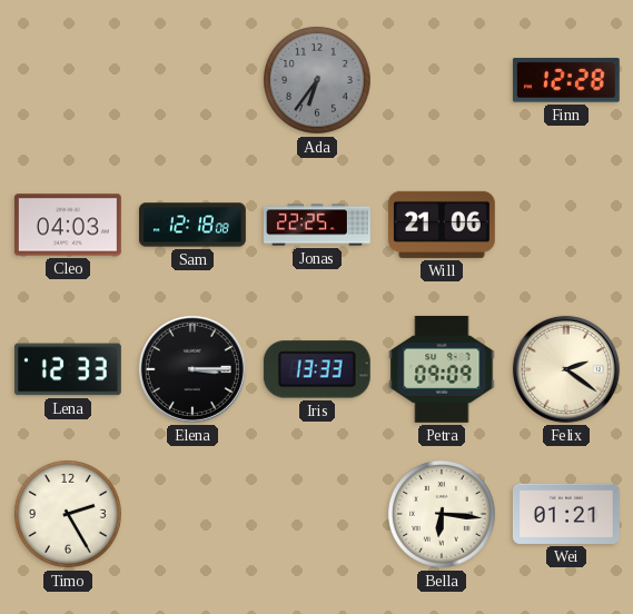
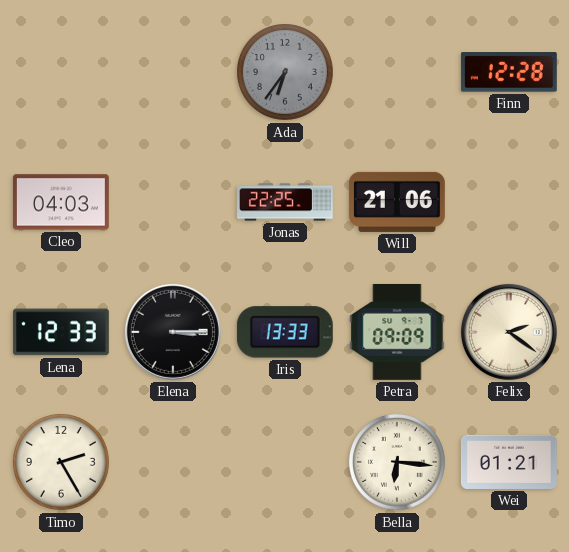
Sam: 12:18 -> none
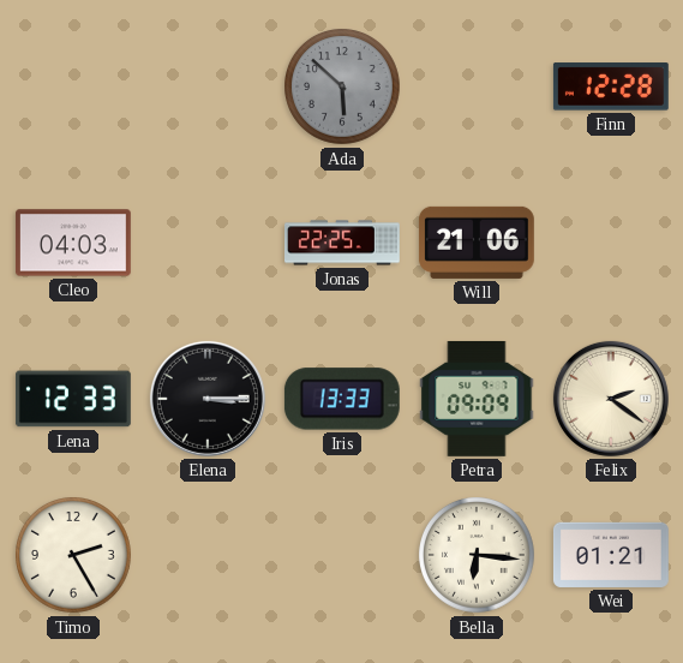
Ada: 6:36 -> 5:52
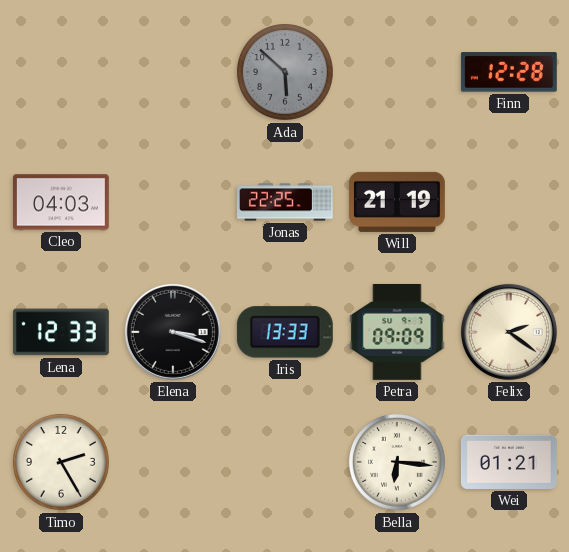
Will: 21:06 -> 21:19
Elena: 3:15 -> 3:18
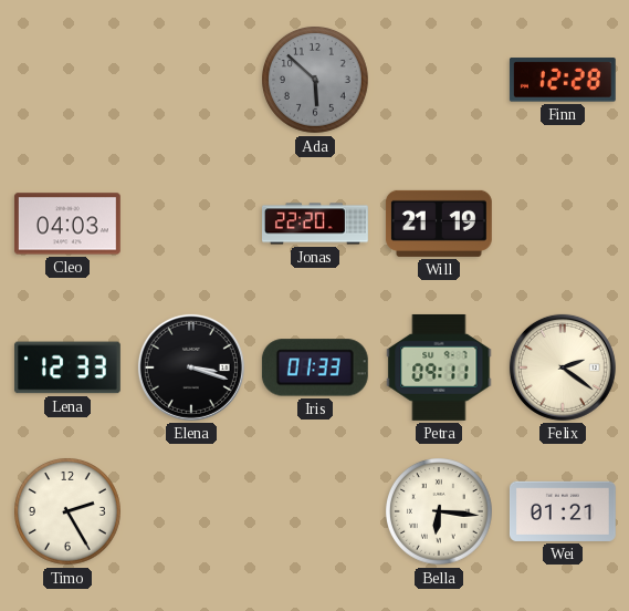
Jonas: 22:25 -> 22:20
Iris: 13:33 -> 01:33
Petra: 09:09 -> 09:11
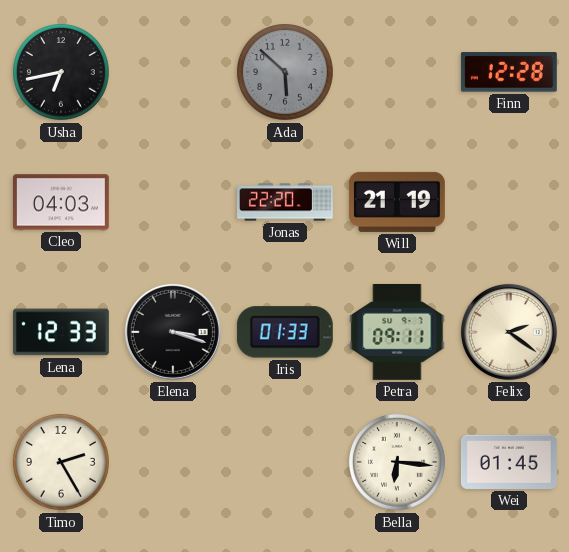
Usha: none -> 6:43
Wei: 01:21 -> 01:45
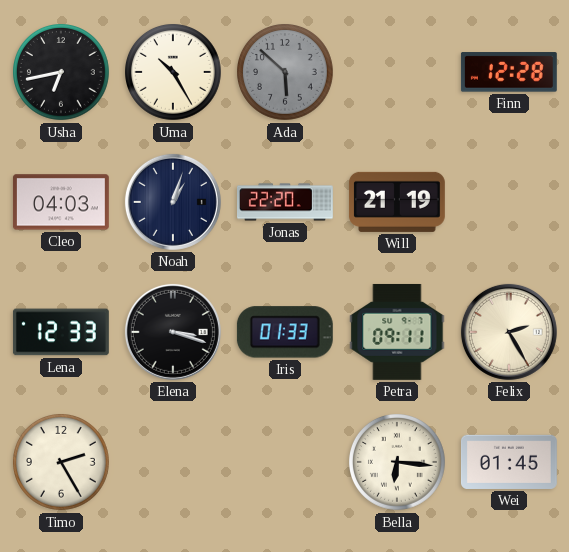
Uma: none -> 10:25
Noah: none -> 1:03
Felix: 2:21 -> 2:25
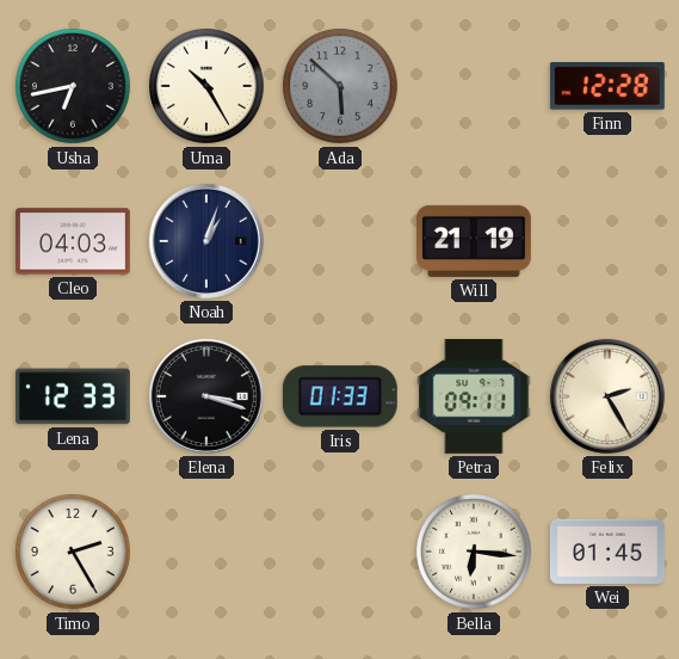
Jonas: 22:20 -> none
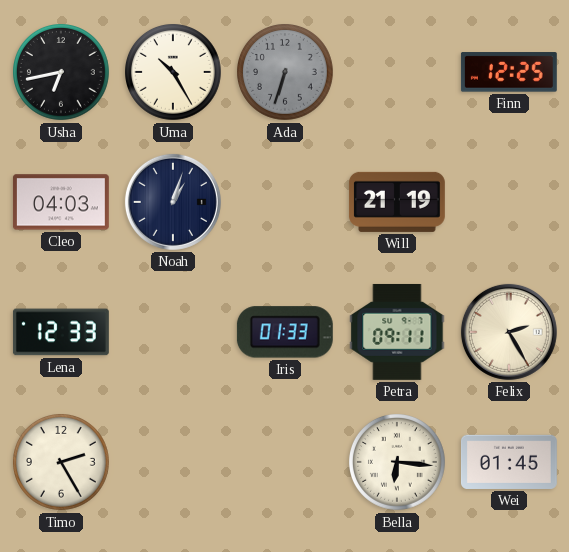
Ada: 5:52 -> 6:33
Finn: 12:28 -> 12:25
Elena: 3:18 -> none
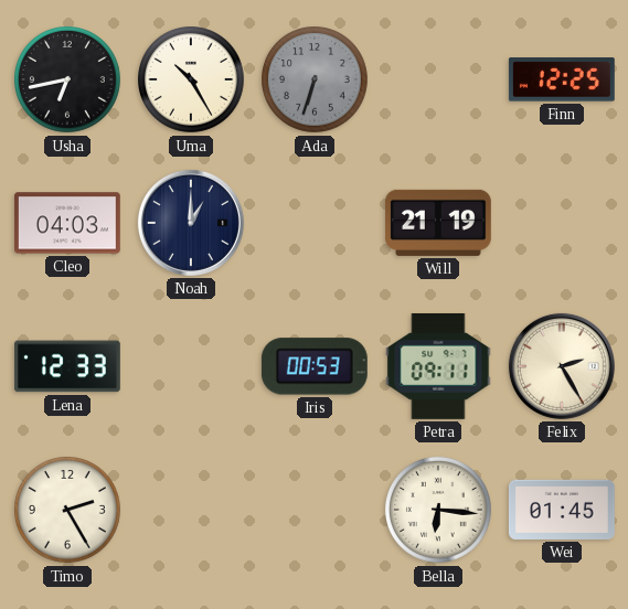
Noah: 1:03 -> 1:00
Iris: 01:33 -> 00:53
